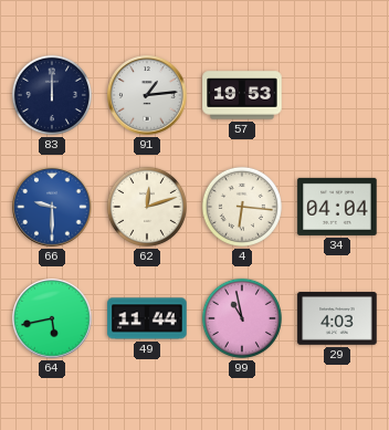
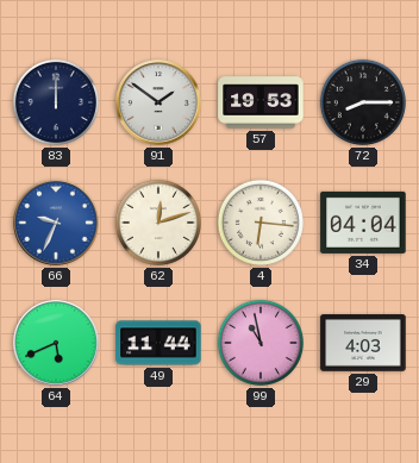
91: 1:14 -> 1:51
72: none -> 8:15
66: 9:30 -> 9:34
64: 5:43 -> 5:41
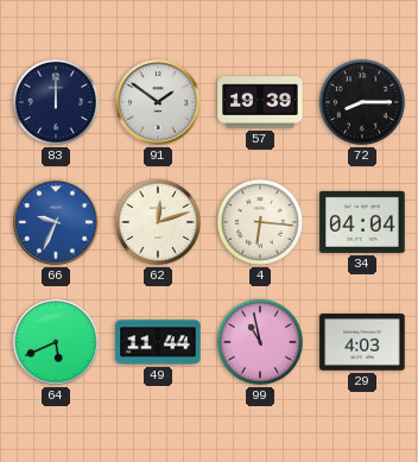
57: 19:53 -> 19:39
